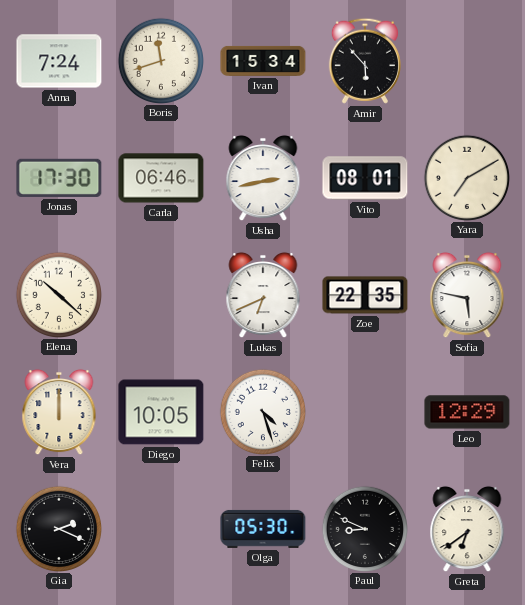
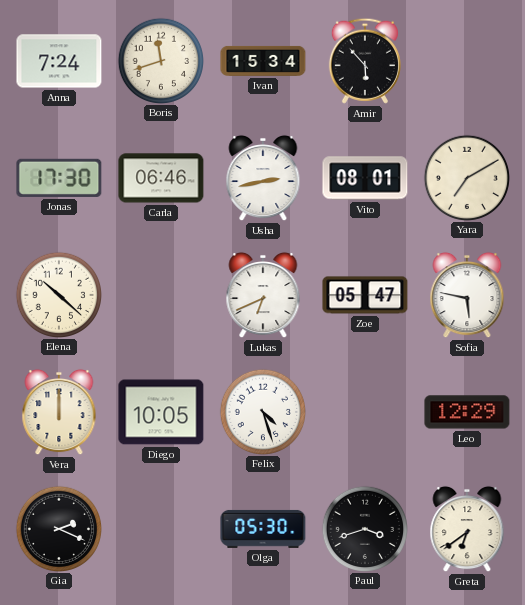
Zoe: 22:35 -> 05:47
Paul: 8:49 -> 3:42
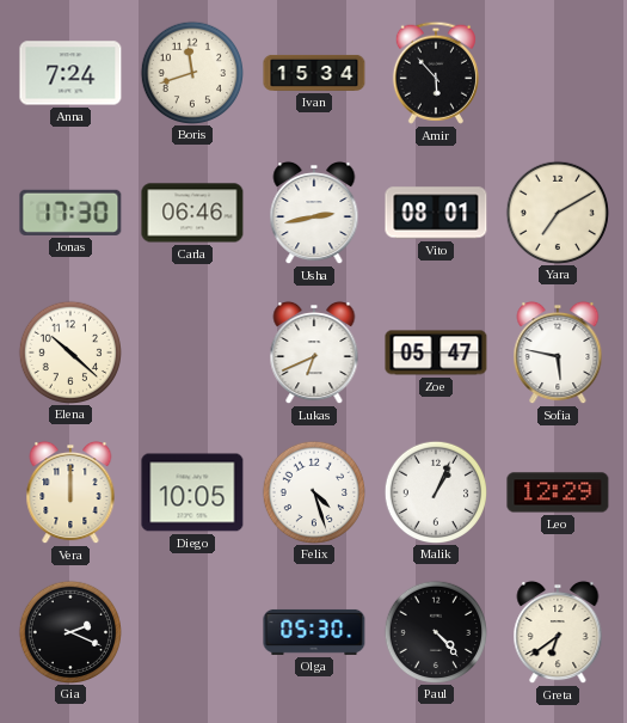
Malik: none -> 1:04
Paul: 3:42 -> 4:23
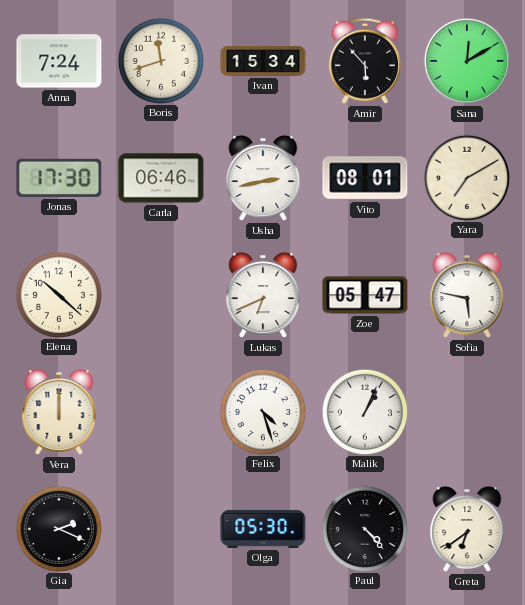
Sana: none -> 12:10
Diego: 10:05 -> none
Leo: 12:29 -> none
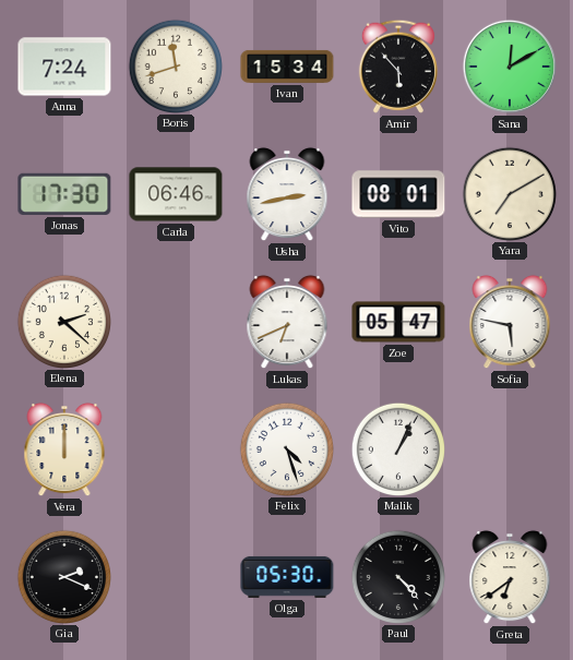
Elena: 10:22 -> 2:22
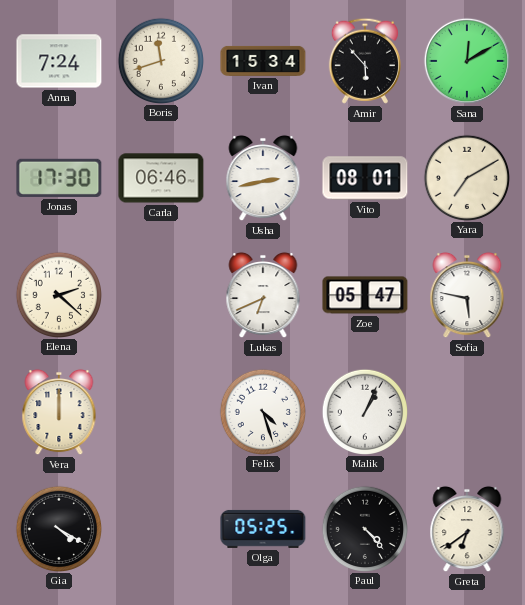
Gia: 2:19 -> 4:20
Olga: 05:30 -> 05:25
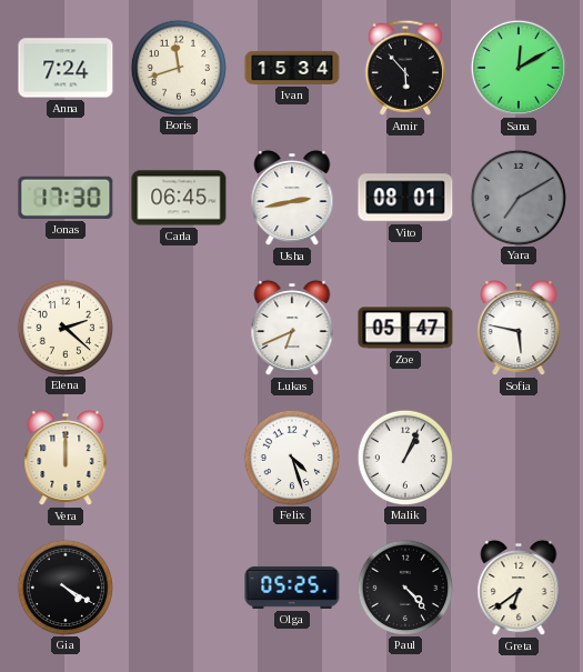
Carla: 06:46 -> 06:45
Yara dial: cream -> grey
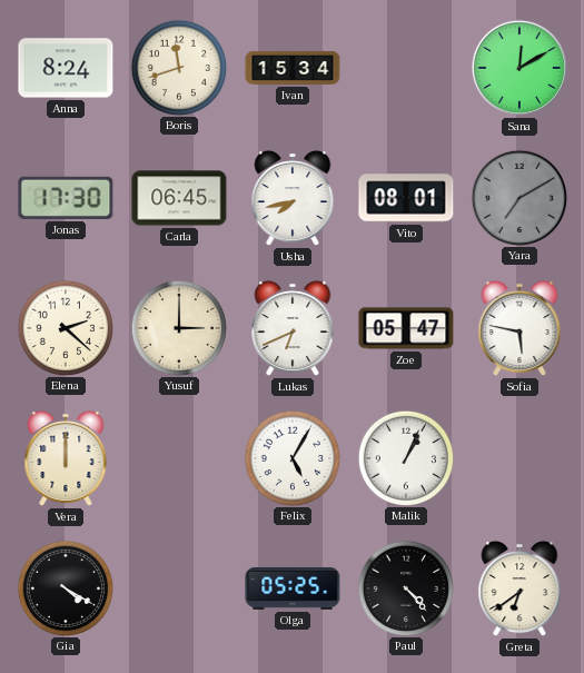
Anna: 7:24 -> 8:24
Amir: 5:53 -> none
Usha: 2:43 -> 7:43
Yusuf: none -> 3:00
Felix: 4:27 -> 5:05
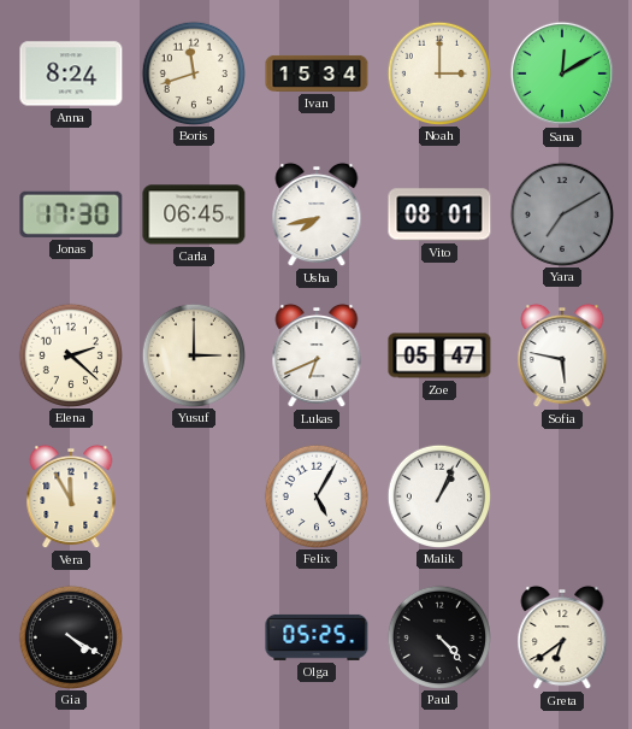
Noah: none -> 3:00
Vera: 12:00 -> 11:55
